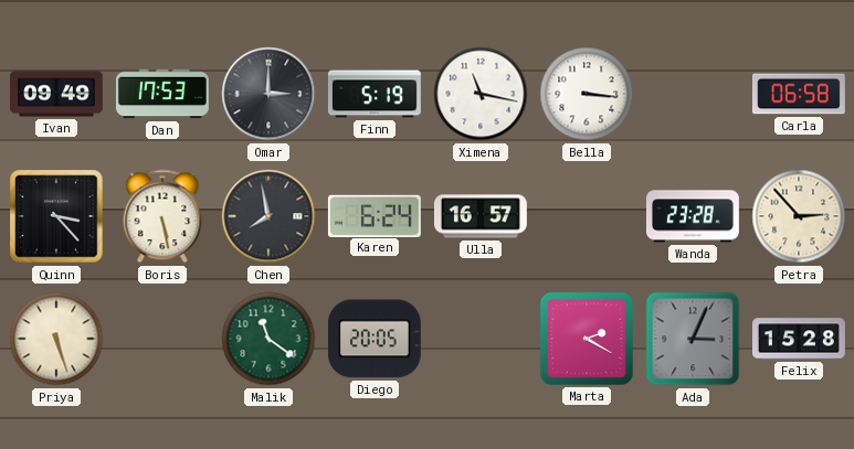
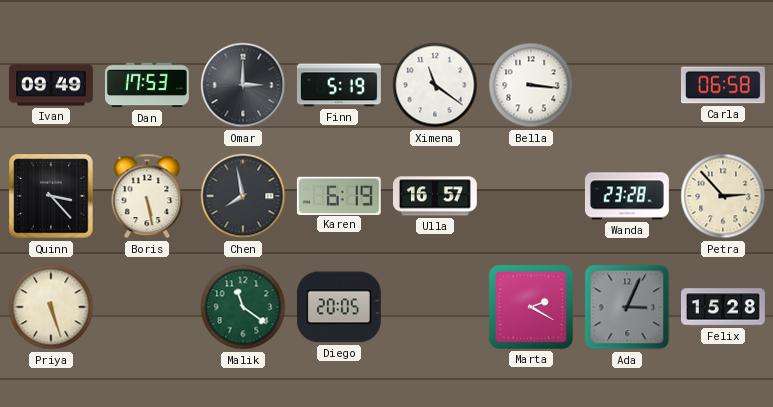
Ximena: 11:17 -> 11:21
Karen: 6:24 -> 6:19
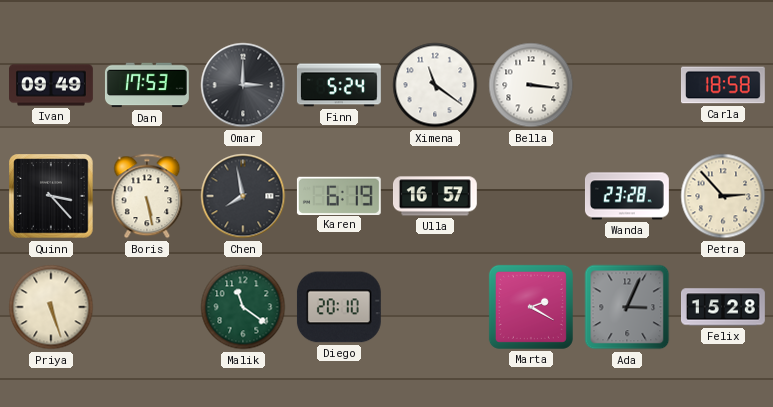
Finn: 5:19 -> 5:24
Carla: 06:58 -> 18:58
Diego: 20:05 -> 20:10
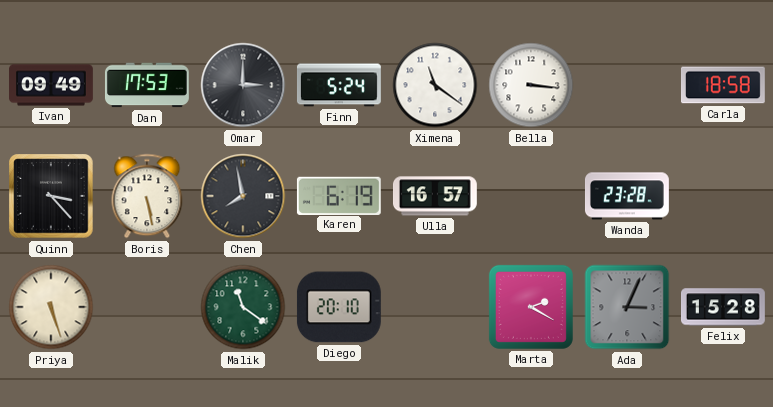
Petra: 2:53 -> none
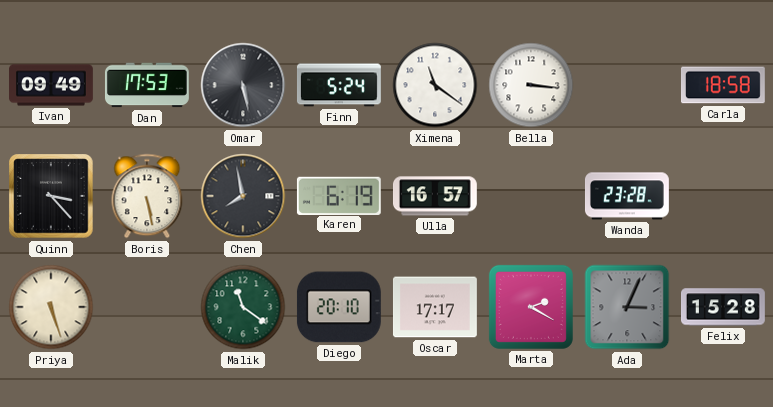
Omar: 3:00 -> 5:28
Oscar: none -> 17:17
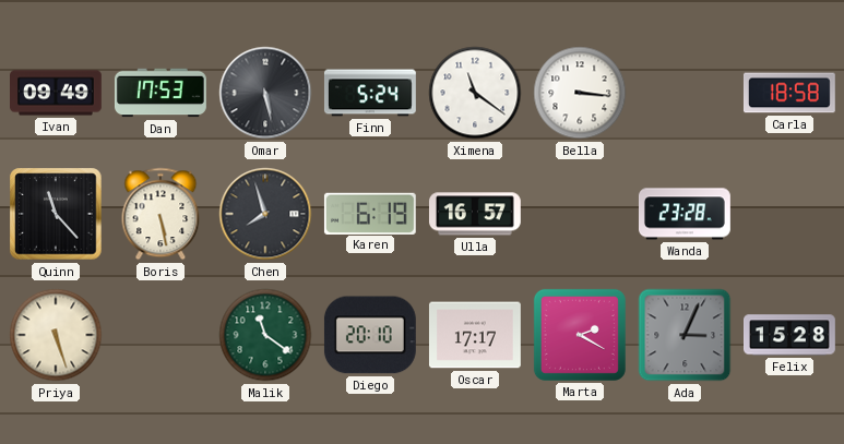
Quinn: 3:23 -> 11:23
Chen: 7:58 -> 7:57
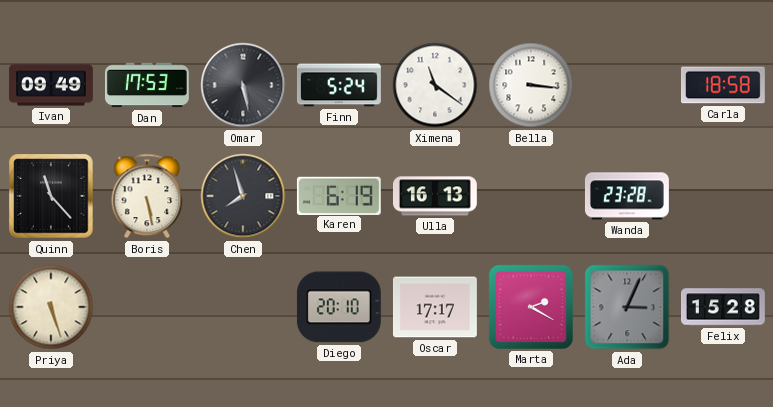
Ulla: 16:57 -> 16:13
Malik: 11:21 -> none
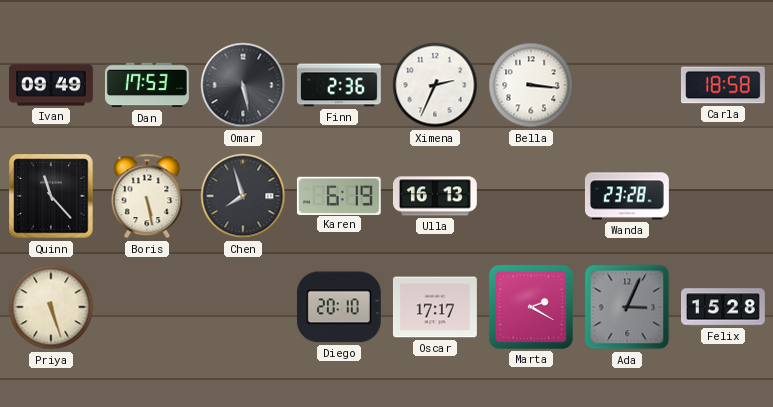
Finn: 5:24 -> 2:36
Ximena: 11:21 -> 2:34
